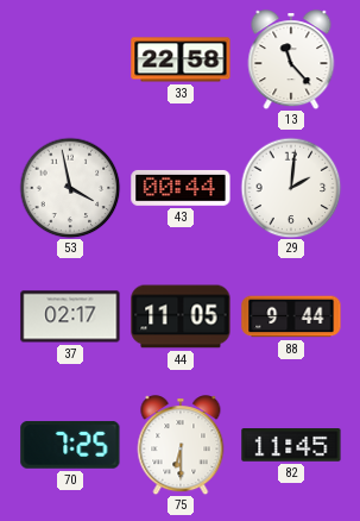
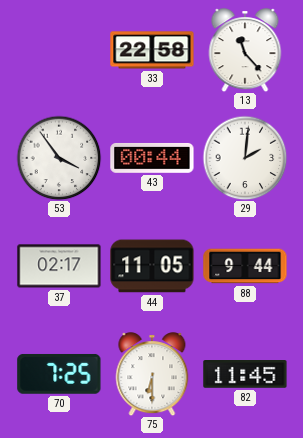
53: 3:58 -> 3:54
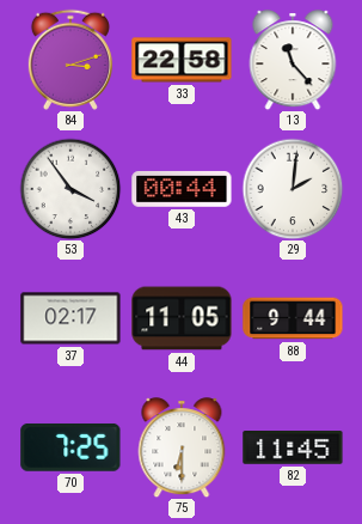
84: none -> 3:12
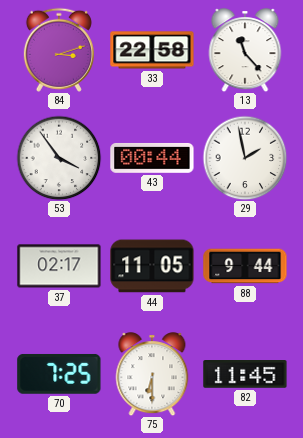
29: 2:01 -> 1:58
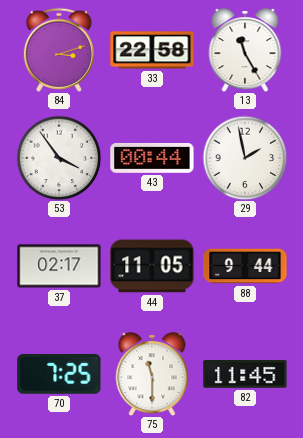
13: 11:23 -> 11:25
75: 6:30 -> 11:30
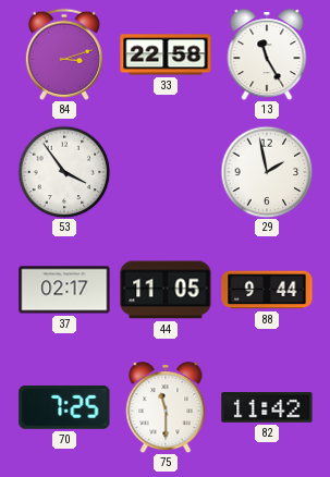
43: 00:44 -> none
82: 11:45 -> 11:42
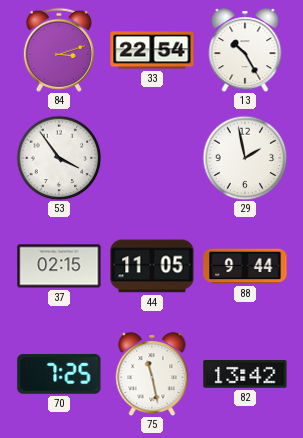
33: 22:58 -> 22:54
13: 11:25 -> 10:25
37: 02:17 -> 02:15
75: 11:30 -> 11:28
82: 11:42 -> 13:42
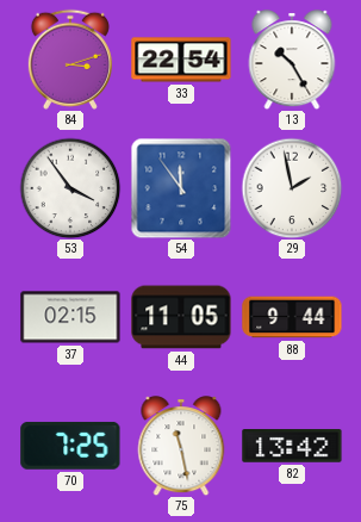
54: none -> 11:54
